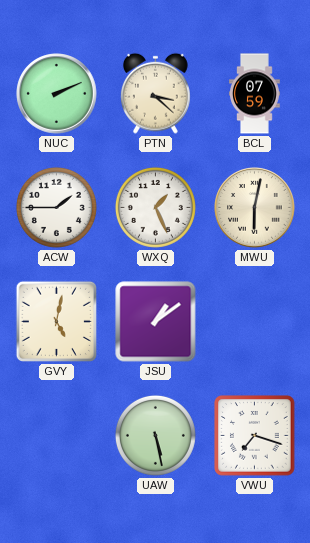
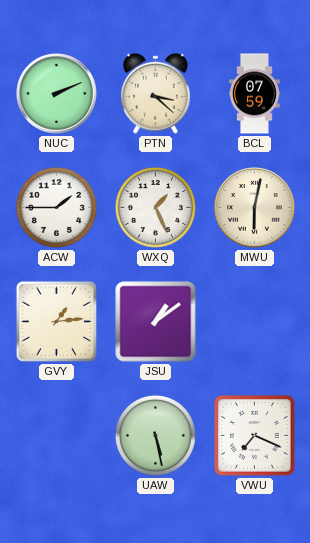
GVY: 5:02 -> 1:14
VWU: 7:18 -> 7:19
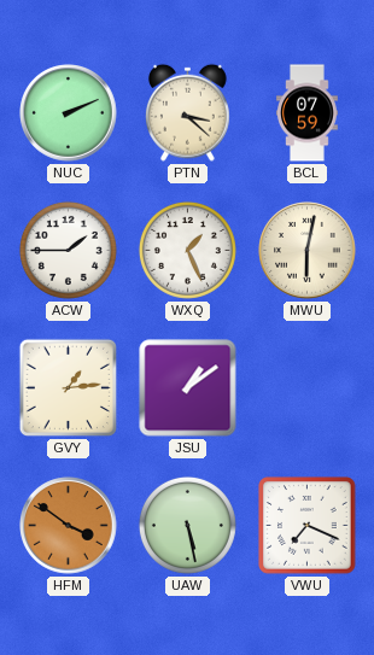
HFM: none -> 3:51
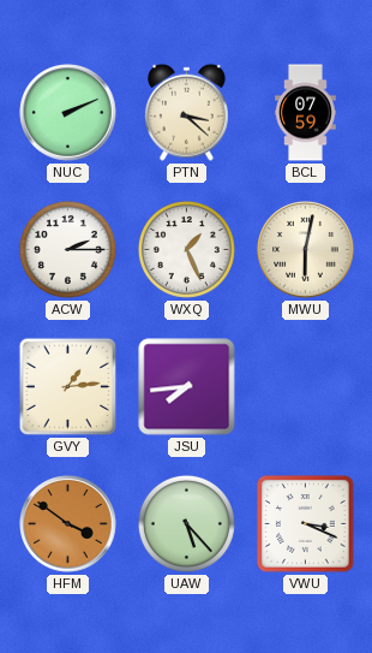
ACW: 1:45 -> 2:15
JSU: 1:09 -> 7:44
UAW: 5:28 -> 5:23
VWU: 7:19 -> 3:19
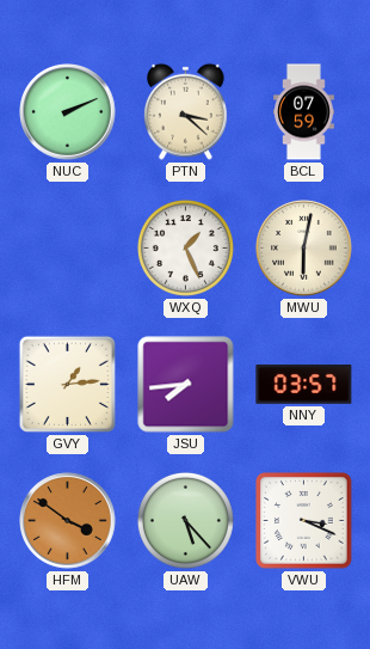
ACW: 2:15 -> none
NNY: none -> 03:57
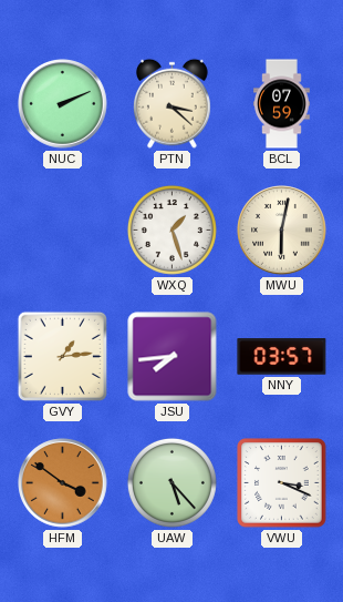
WXQ: 1:26 -> 1:27
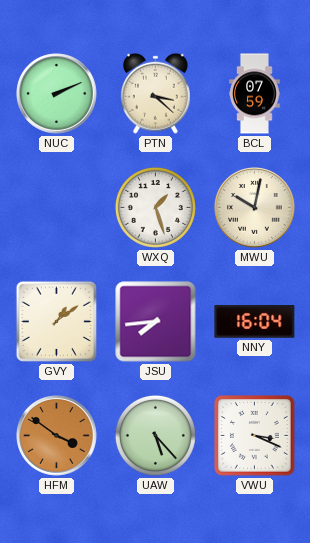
MWU: 6:02 -> 10:02
GVY: 1:14 -> 1:09
NNY: 03:57 -> 16:04
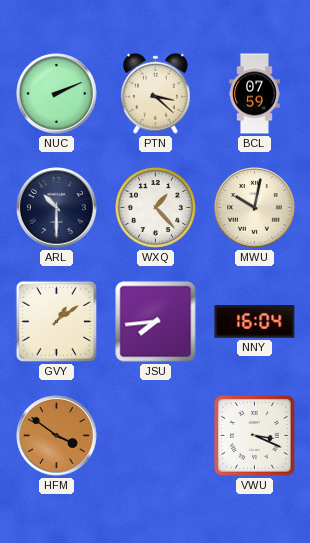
ARL: none -> 10:30
WXQ: 1:27 -> 1:23
UAW: 5:23 -> none
